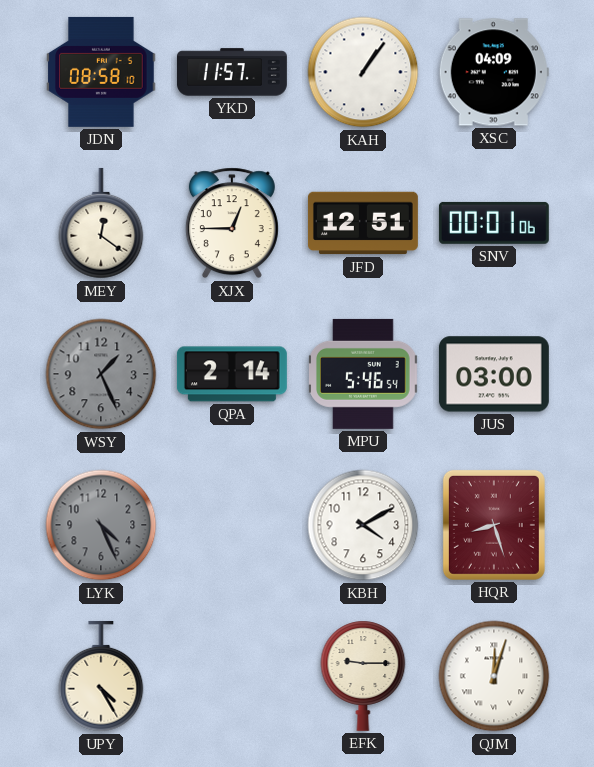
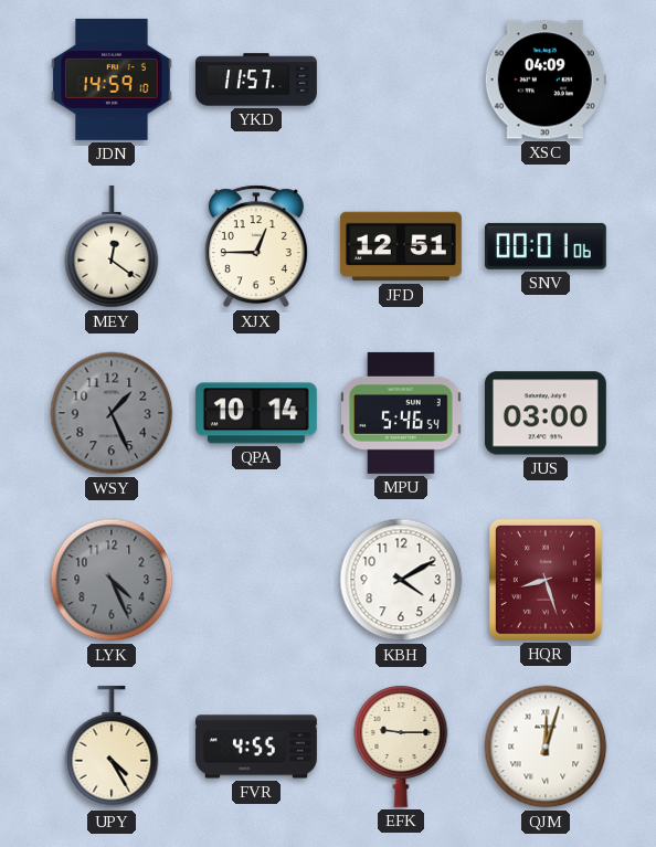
JDN: 08:58 -> 14:59
KAH: 1:06 -> none
QPA: 2:14 -> 10:14
FVR: none -> 4:55
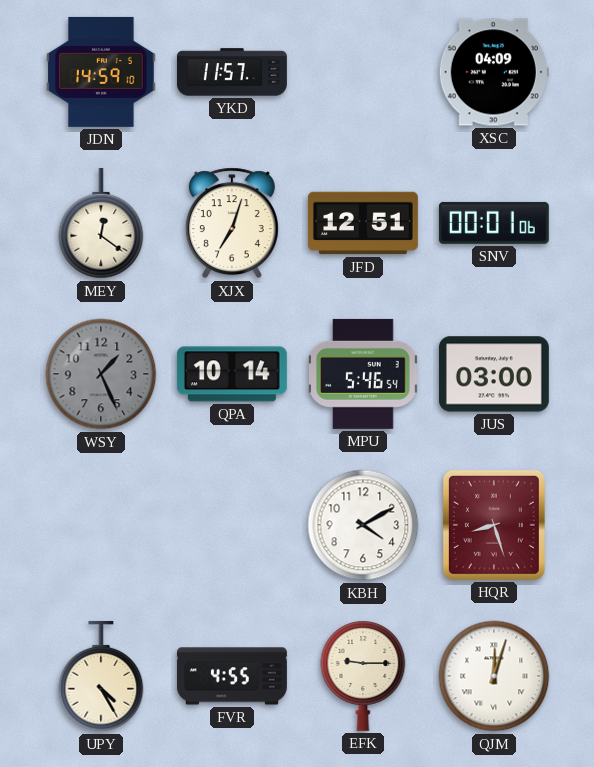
XJX: 12:45 -> 7:03
LYK: 4:26 -> none
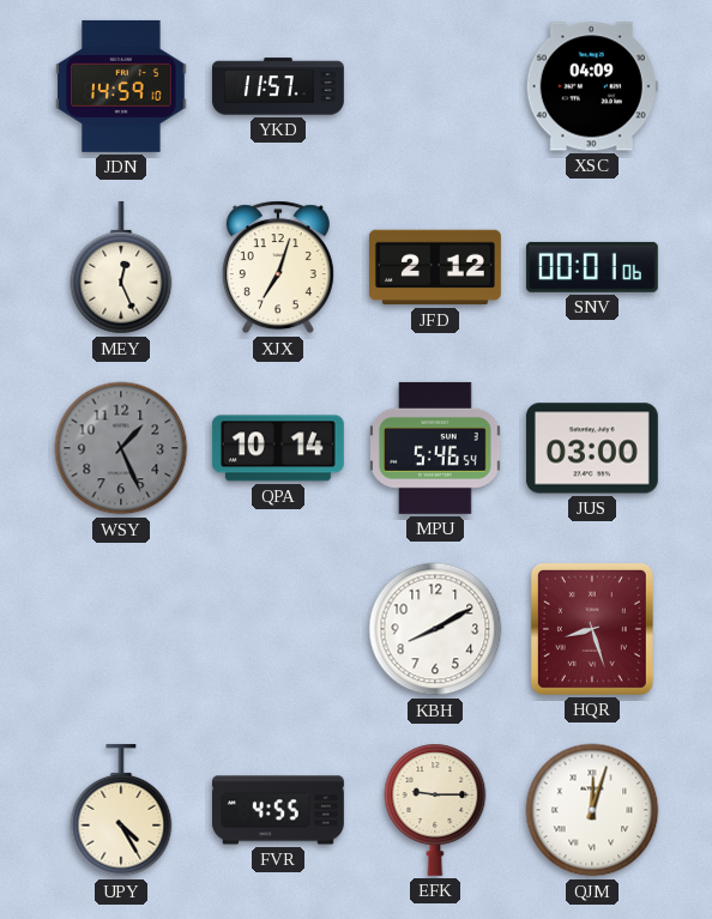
MEY: 12:21 -> 12:26
JFD: 12:51 -> 2:12
KBH: 4:10 -> 8:10
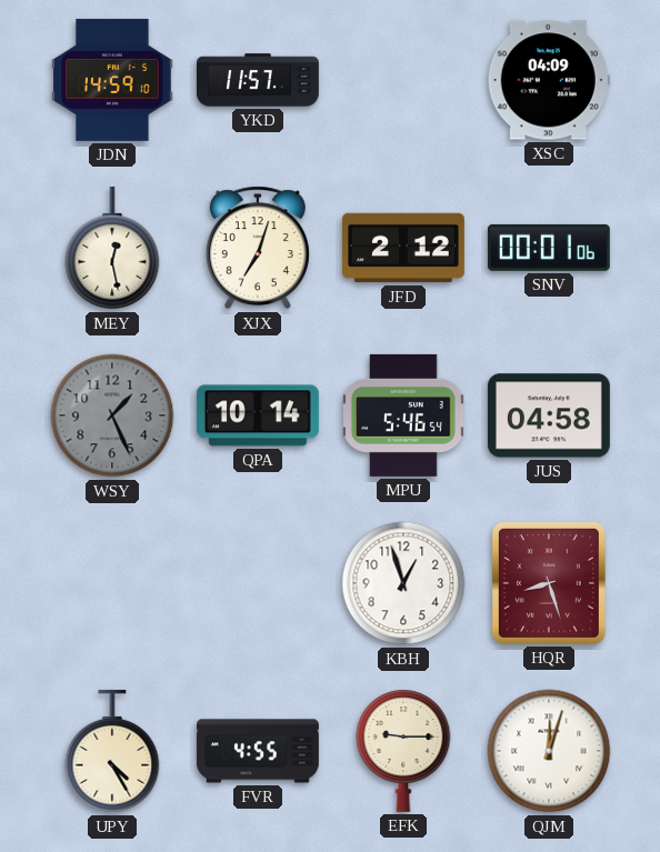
MEY: 12:26 -> 12:28
JUS: 03:00 -> 04:58
KBH: 8:10 -> 12:57
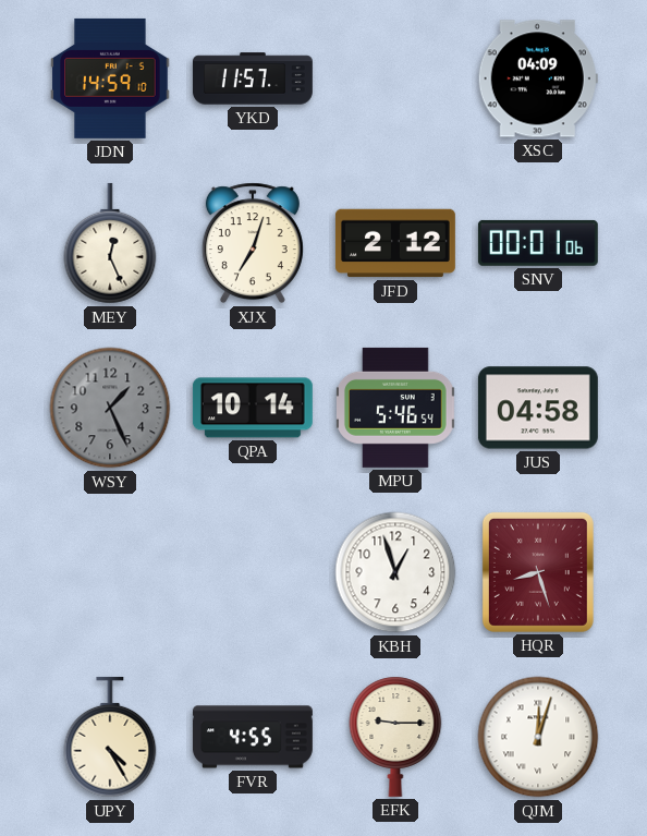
MEY: 12:28 -> 12:26
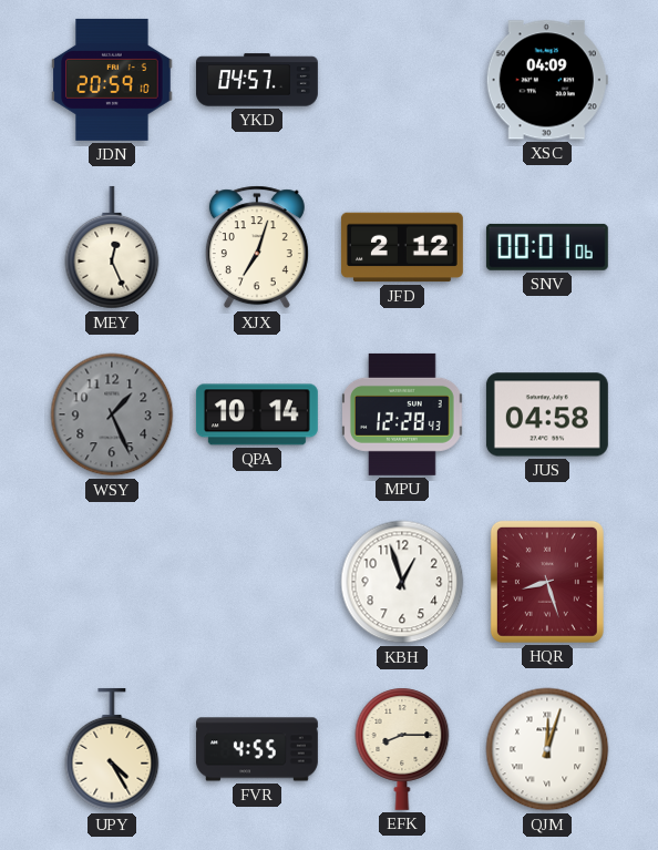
JDN: 14:59 -> 20:59
YKD: 11:57 -> 04:57
MPU: 5:46 -> 12:28
EFK: 9:15 -> 8:15
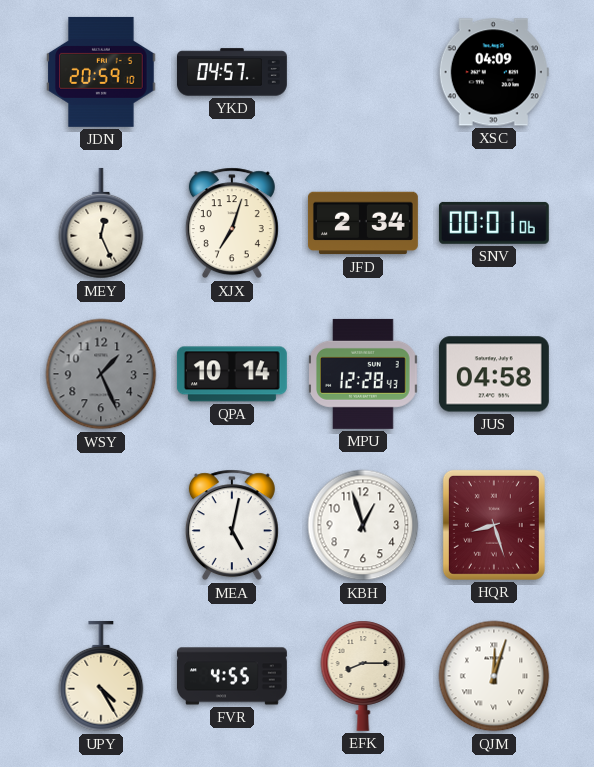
JFD: 2:12 -> 2:34
MEA: none -> 5:02
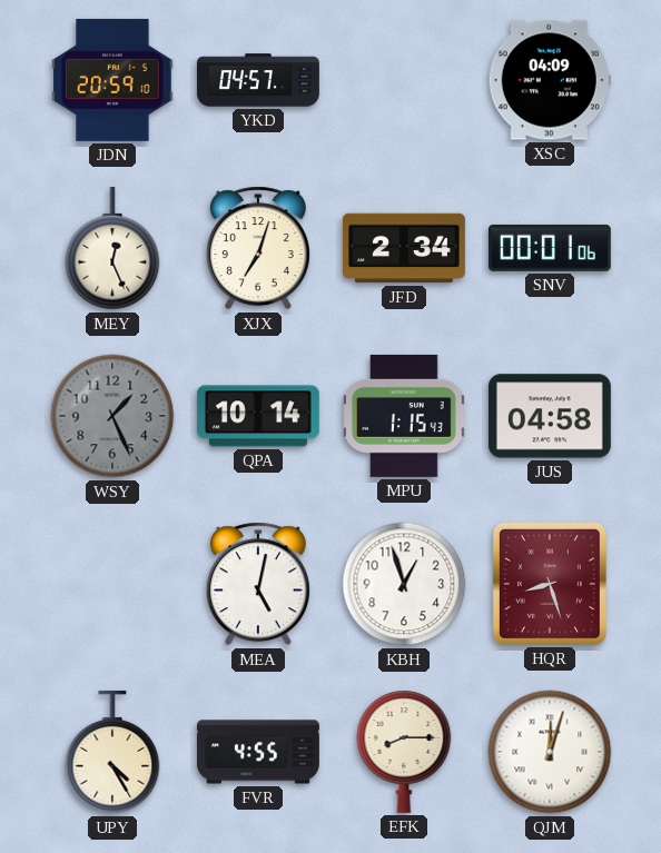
MPU: 12:28 -> 1:15
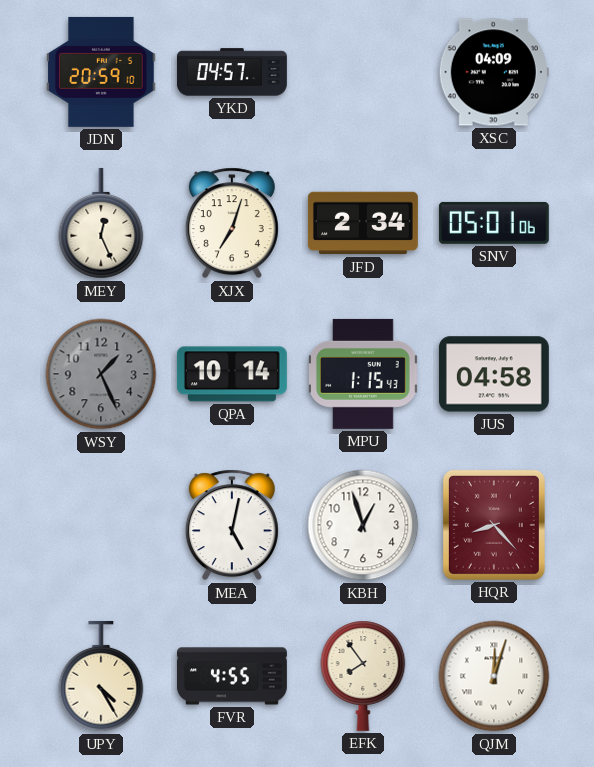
SNV: 00:01 -> 05:01
HQR: 8:27 -> 8:23
EFK: 8:15 -> 7:54
